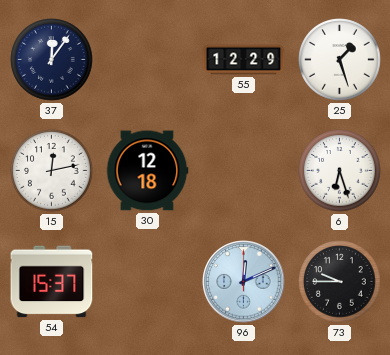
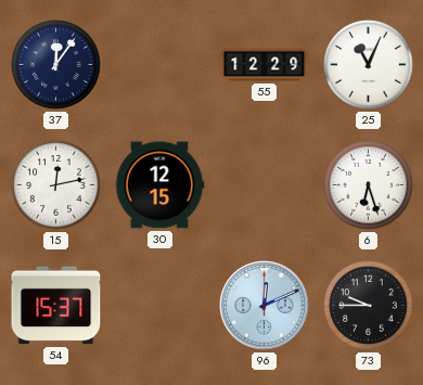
25: 1:27 -> 11:04
30: 12:18 -> 12:15
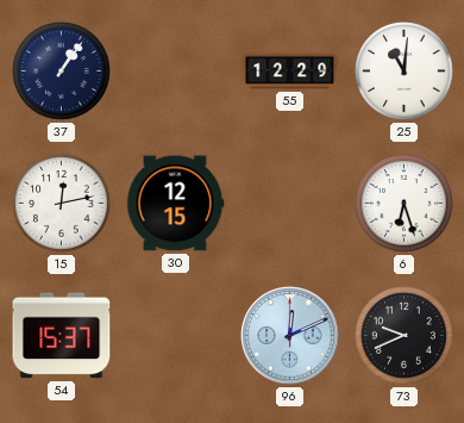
37: 12:06 -> 1:06
25: 11:04 -> 11:01
73: 9:45 -> 9:41
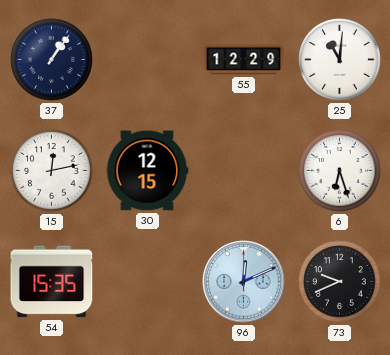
54: 15:37 -> 15:35
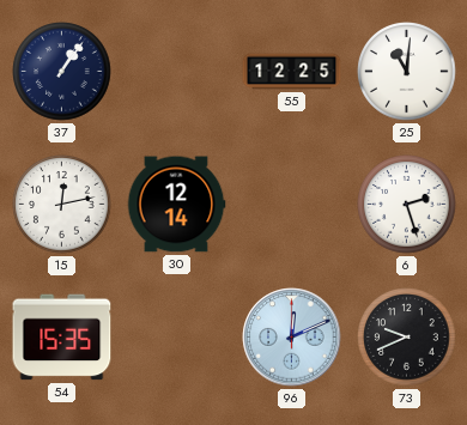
55: 12:29 -> 12:25
30: 12:15 -> 12:14
6: 6:27 -> 2:27
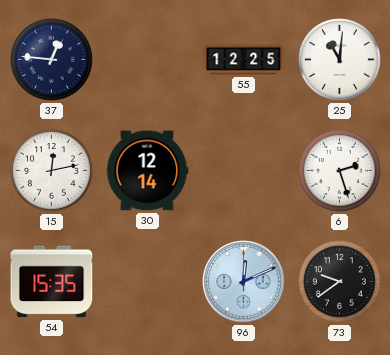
37: 1:06 -> 12:46
73: 9:41 -> 9:39
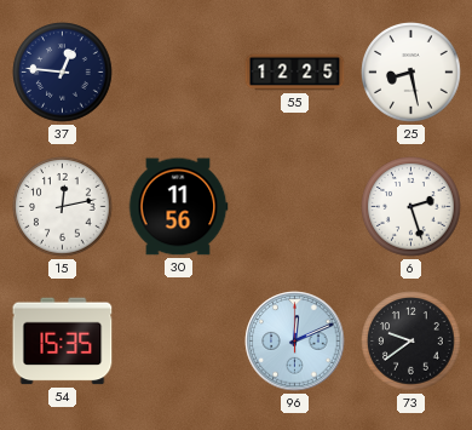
25: 11:01 -> 8:28
30: 12:14 -> 11:56
